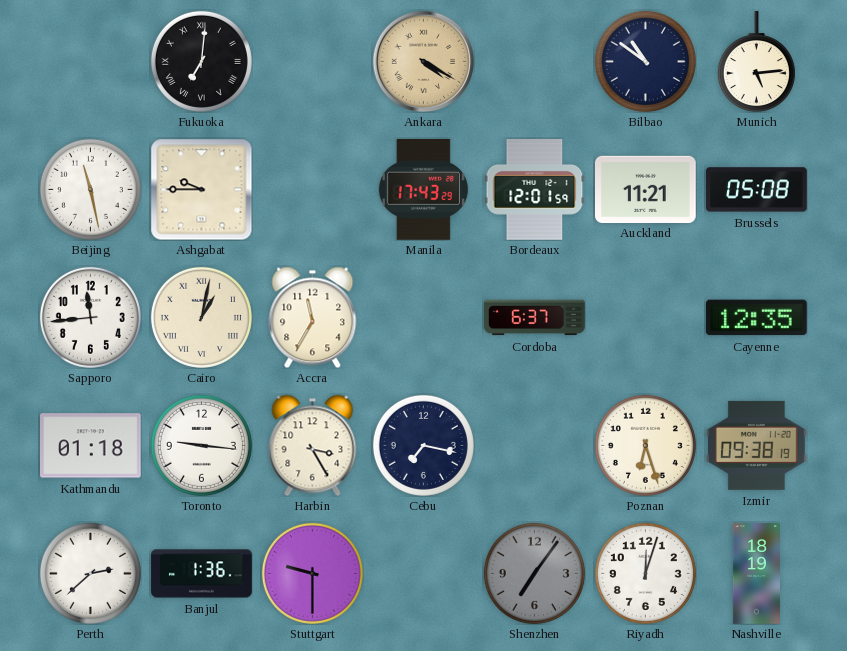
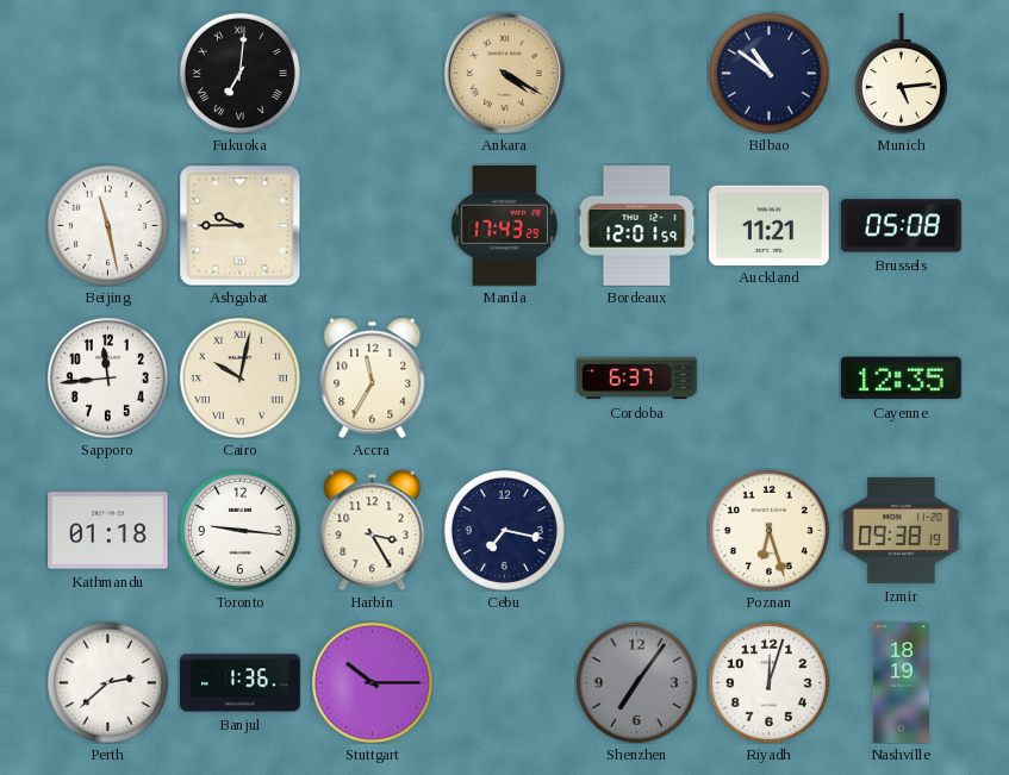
Cairo: 1:02 -> 10:02
Stuttgart: 9:30 -> 10:15
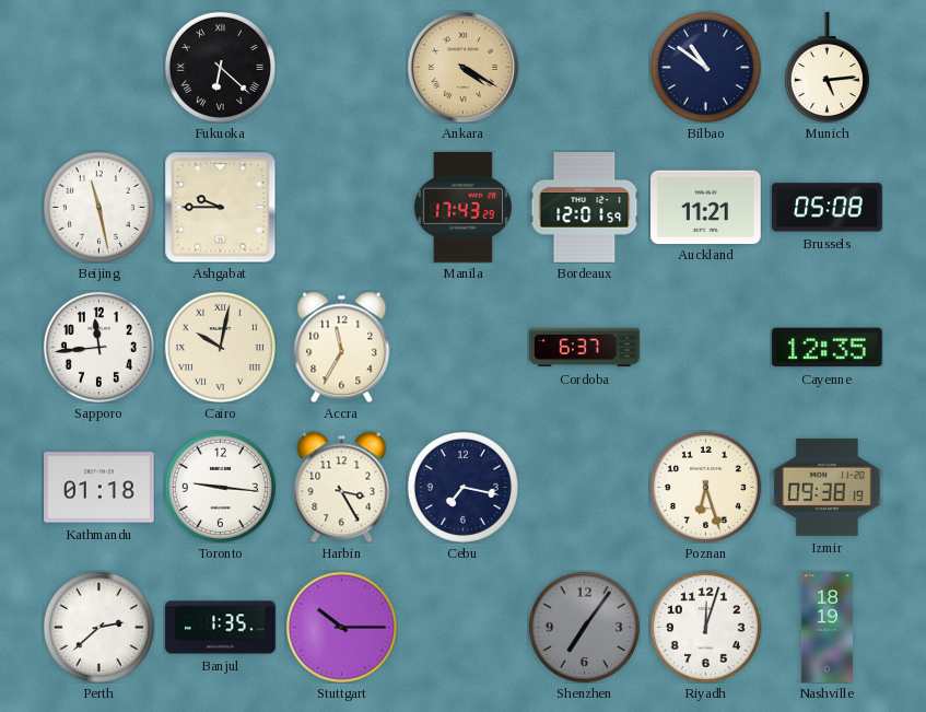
Fukuoka: 7:01 -> 6:22
Banjul: 1:36 -> 1:35
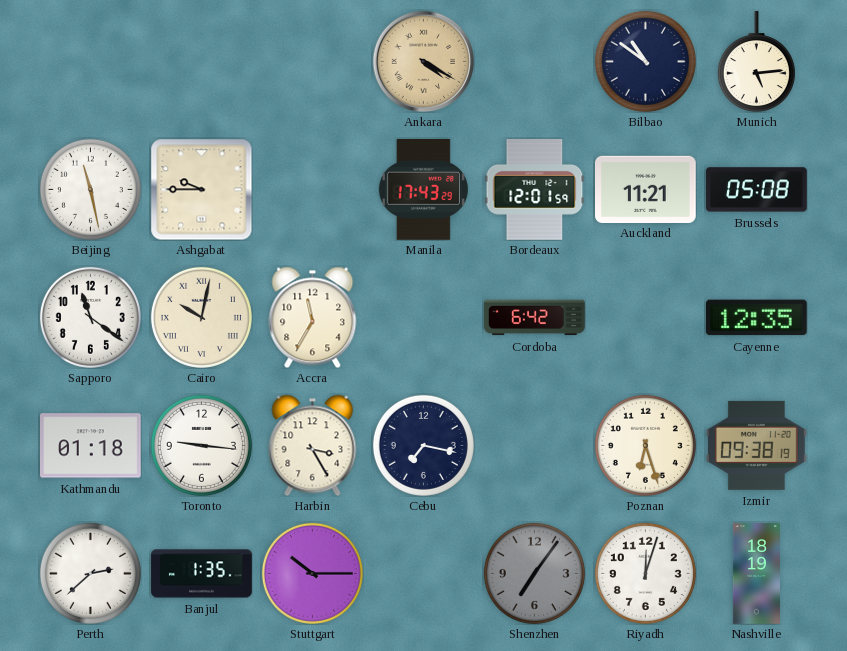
Fukuoka: 6:22 -> none
Sapporo: 11:44 -> 11:21
Cordoba: 6:37 -> 6:42
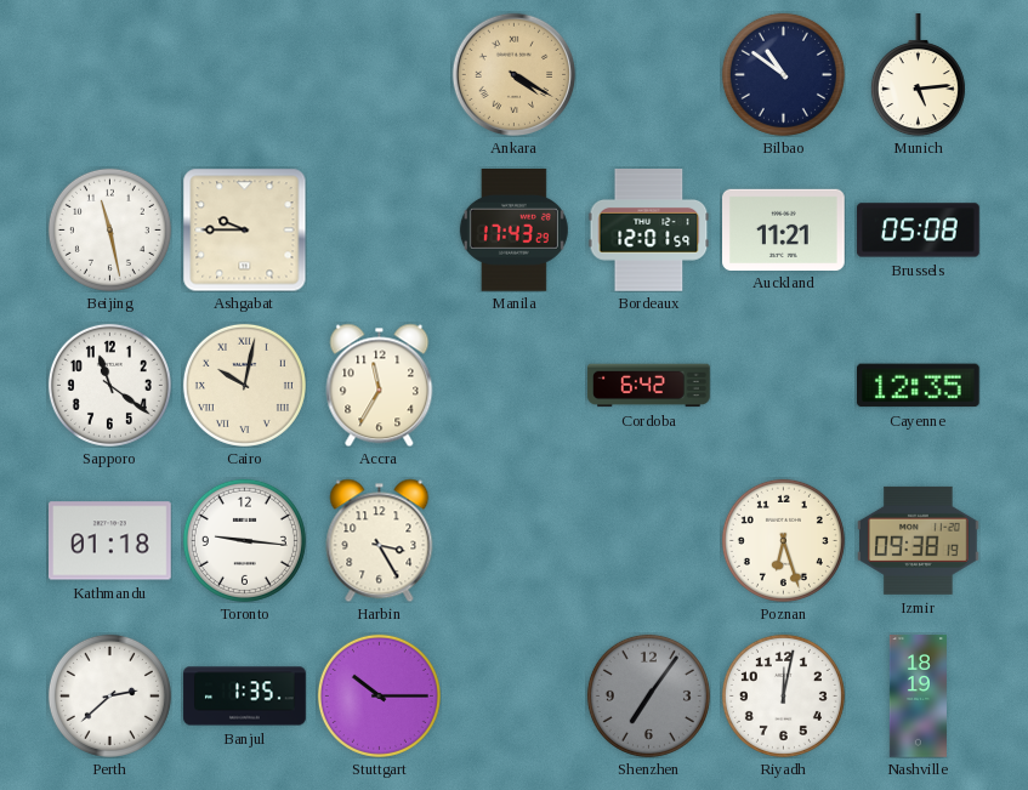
Cebu: 7:17 -> none
Riyadh: 12:03 -> 12:02
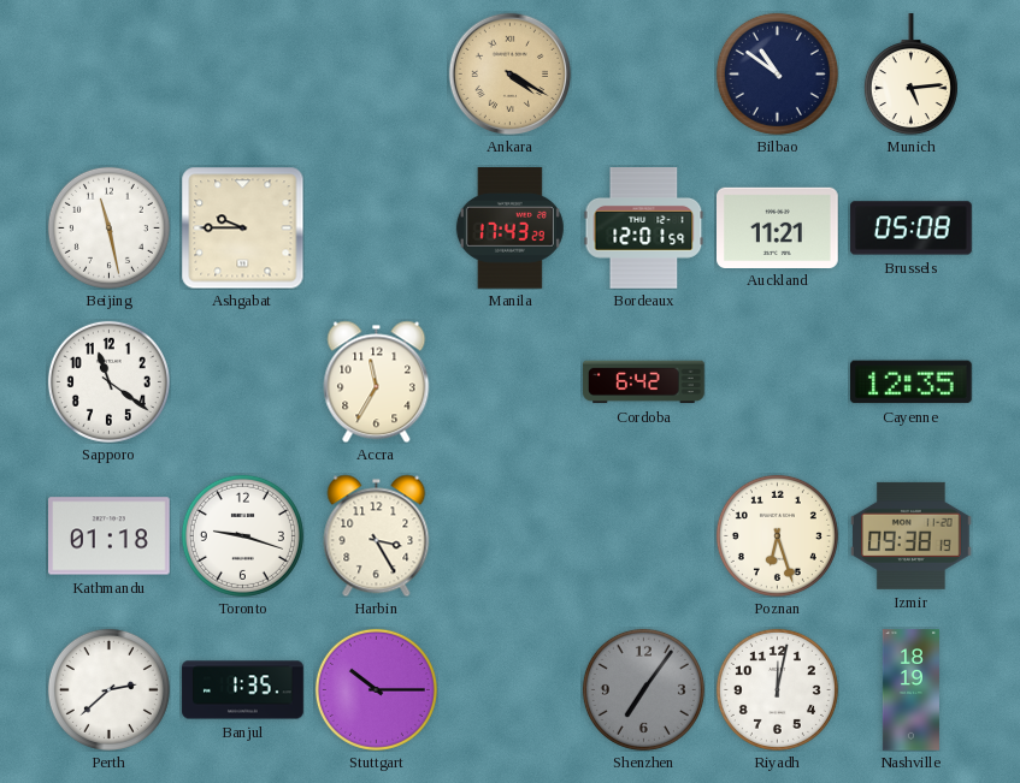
Cairo: 10:02 -> none
Toronto: 9:16 -> 9:18
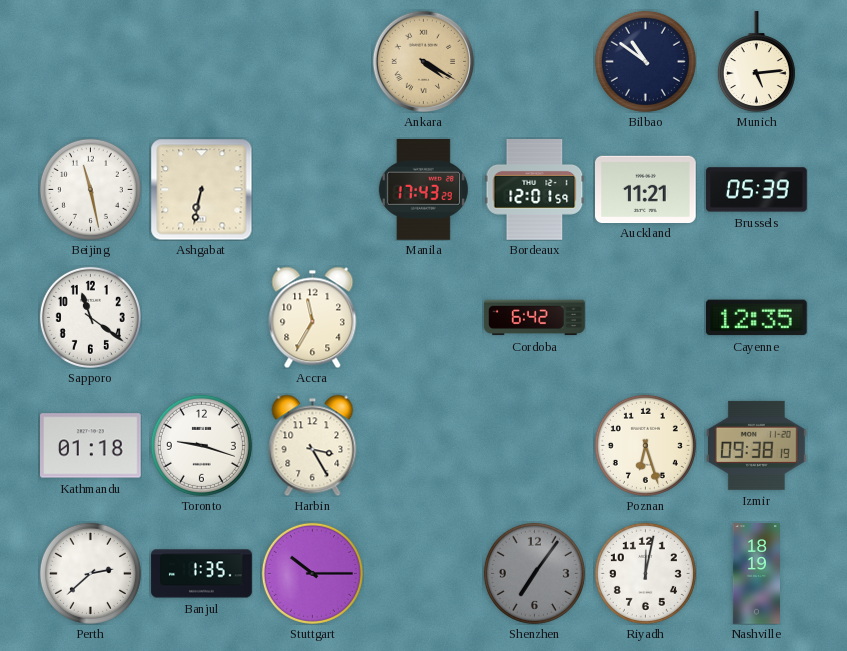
Ashgabat: 9:45 -> 6:32
Brussels: 05:08 -> 05:39
